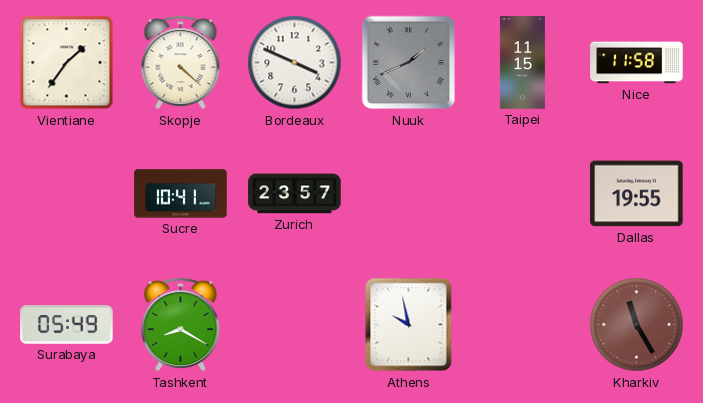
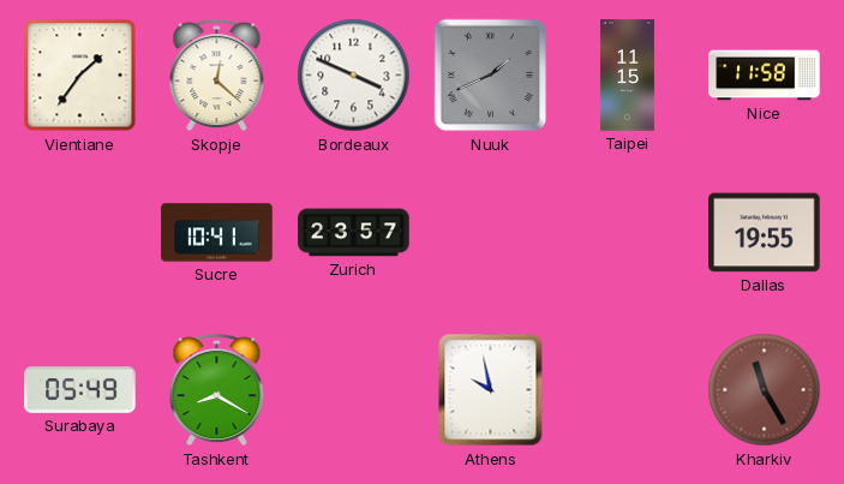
Skopje: 4:22 -> 12:22
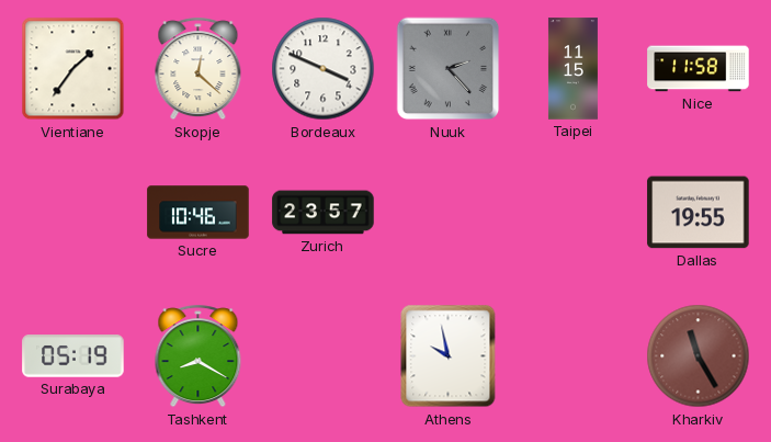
Nuuk: 1:41 -> 2:23
Sucre: 10:41 -> 10:46
Surabaya: 05:49 -> 05:19
